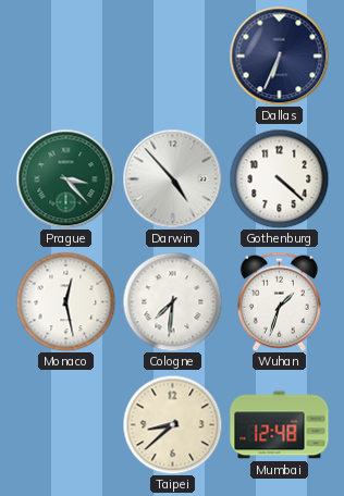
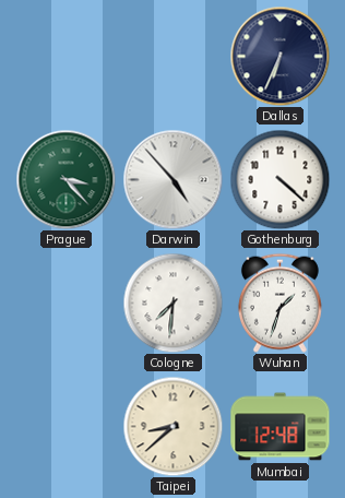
Monaco: 12:28 -> none
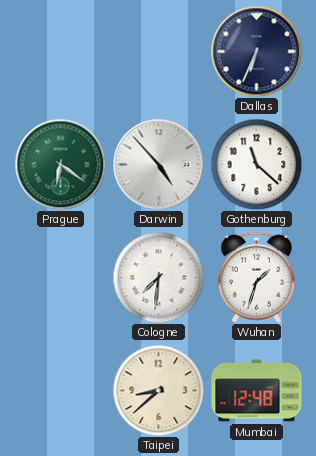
Prague: 3:23 -> 6:21
Gothenburg: 4:22 -> 11:22
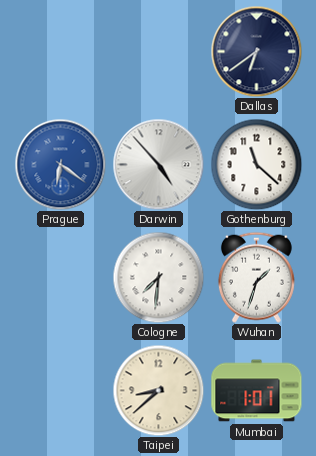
Dallas: 6:34 -> 6:39
Prague dial: green -> blue
Mumbai: 12:48 -> 1:01
